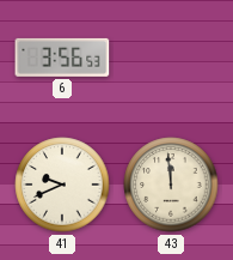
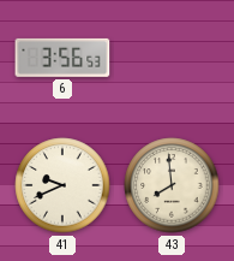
43: 11:59 -> 7:59
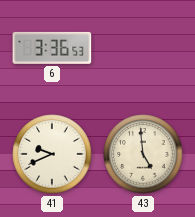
6: 3:56 -> 3:36
43: 7:59 -> 4:59
